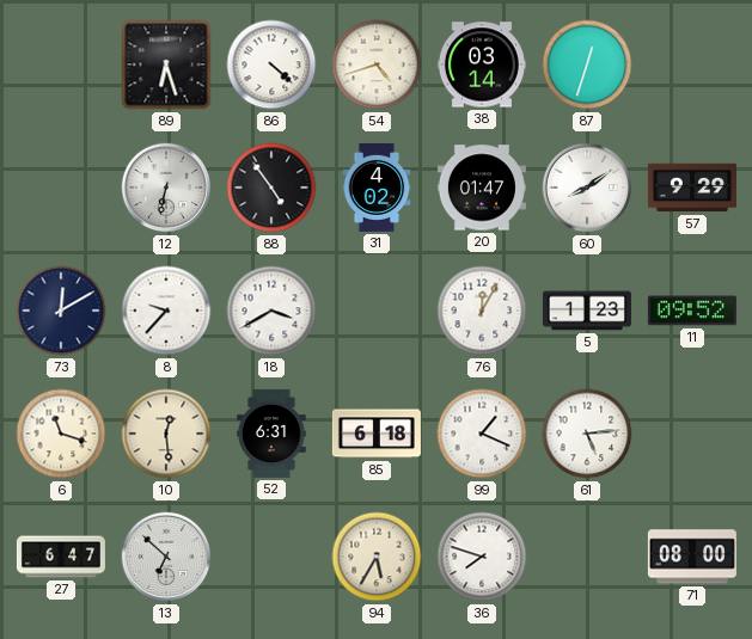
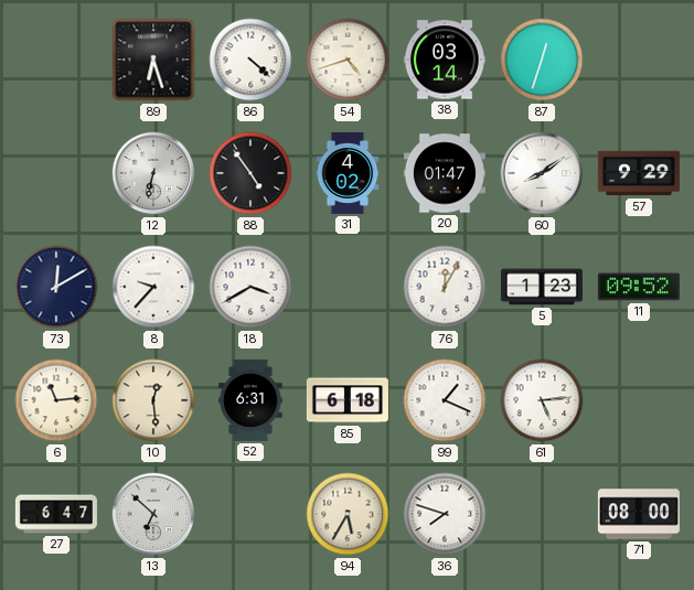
6: 11:18 -> 11:14
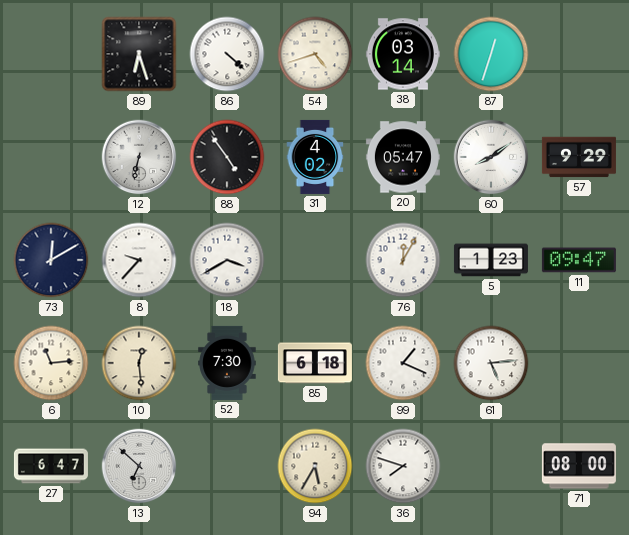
20: 01:47 -> 05:47
11: 09:52 -> 09:47
52: 6:31 -> 7:30
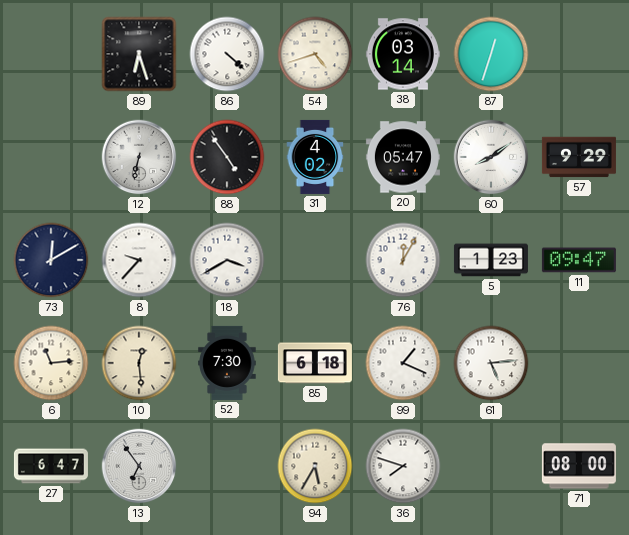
13: 6:52 -> 6:54
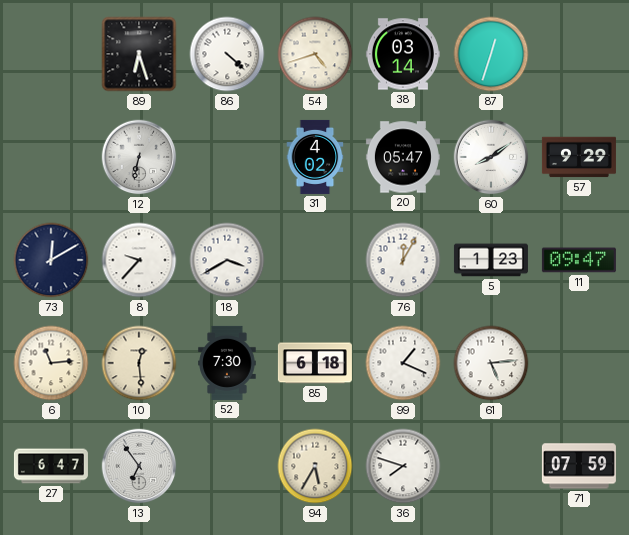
88: 4:54 -> none
71: 08:00 -> 07:59
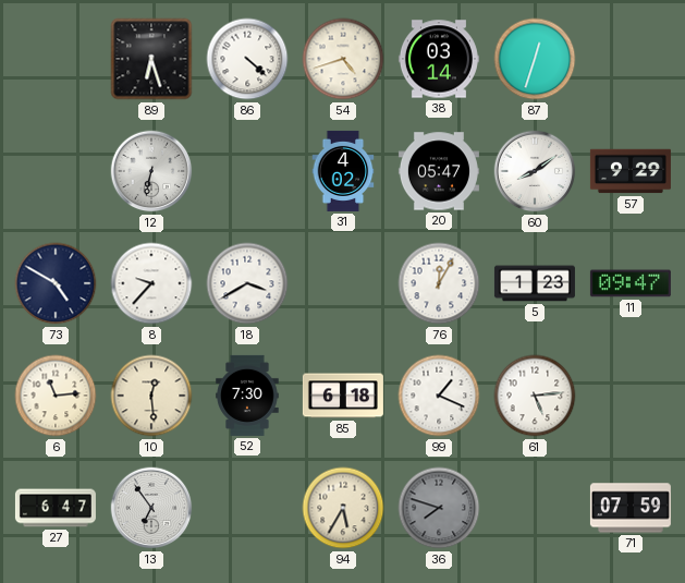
73: 12:10 -> 4:50
36 dial: white -> grey
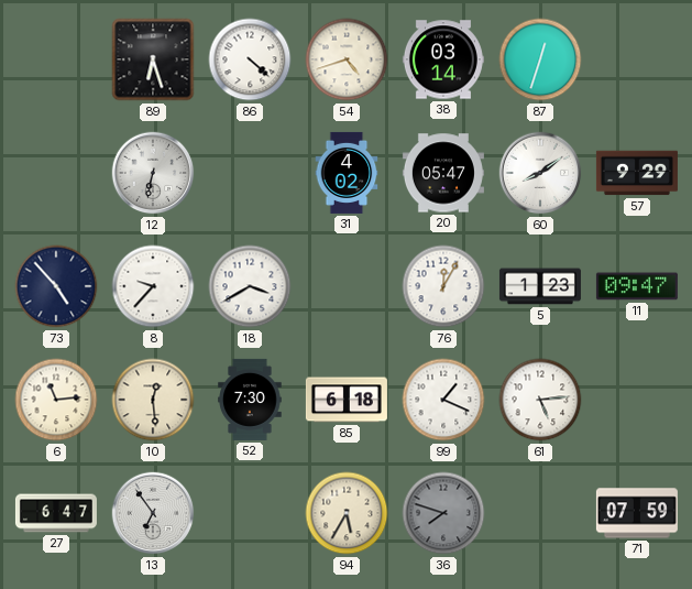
73: 4:50 -> 4:53
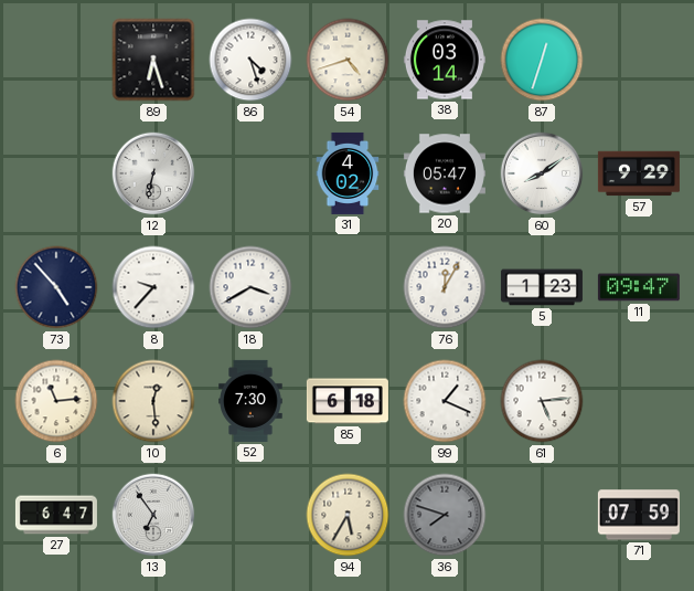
86: 4:22 -> 4:27
